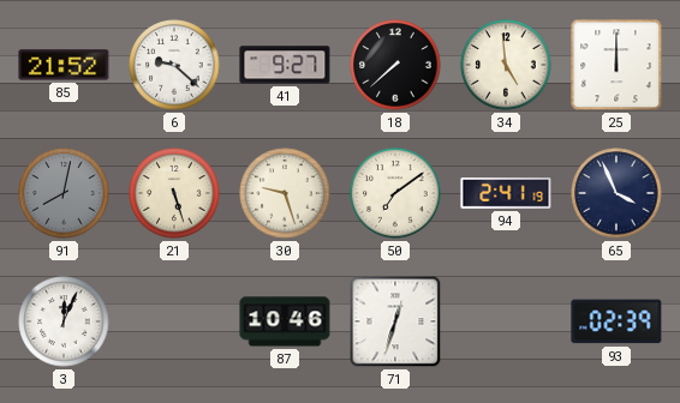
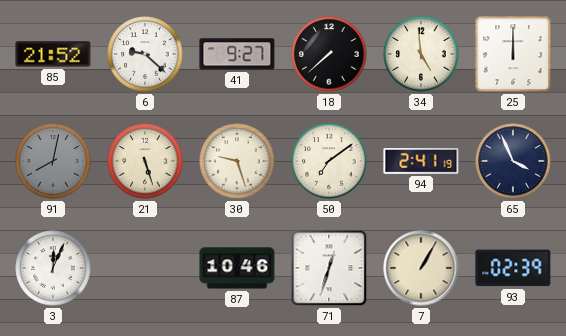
7: none -> 1:05
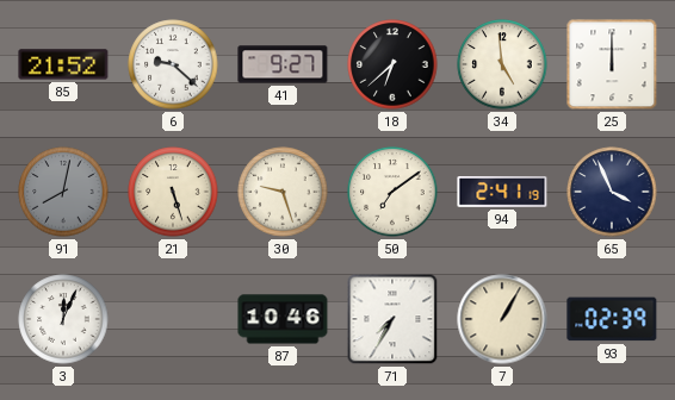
18: 7:38 -> 6:38
71: 12:33 -> 7:35
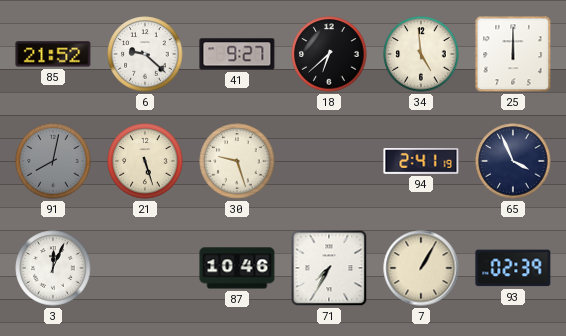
50: 7:09 -> none
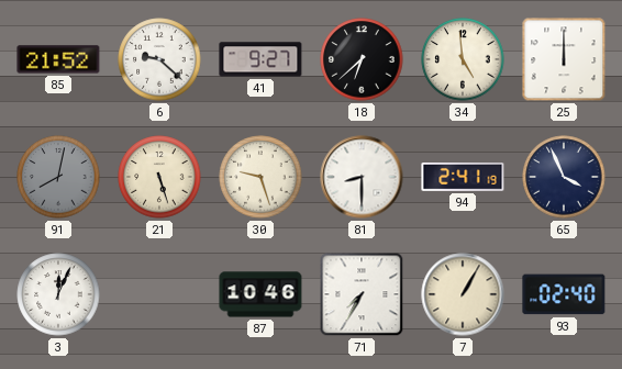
81: none -> 8:30
93: 02:39 -> 02:40
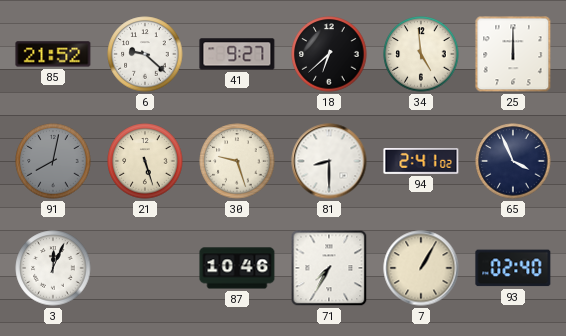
94: 2:41:19 -> 2:41:02
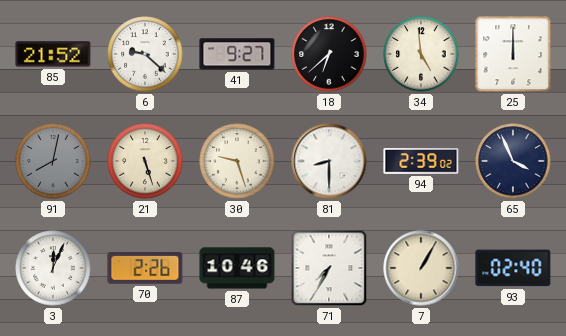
94: 2:41 -> 2:39
70: none -> 2:26
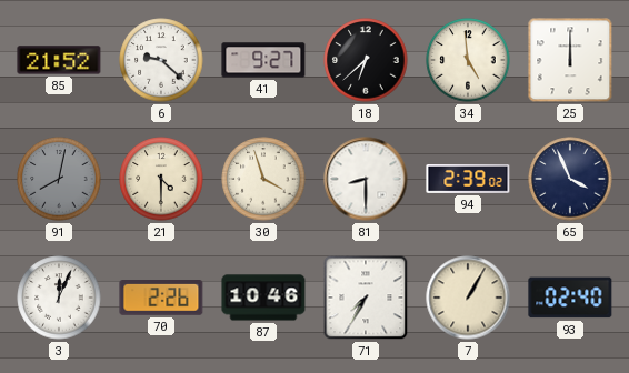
21: 5:27 -> 4:30
30: 9:27 -> 3:57
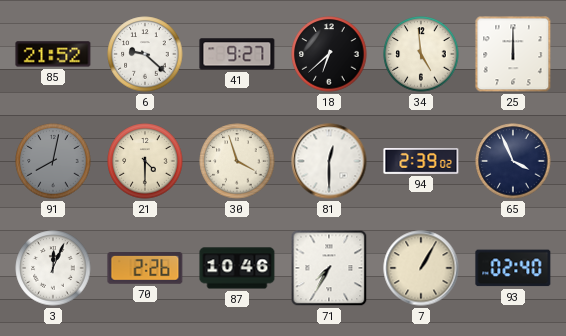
81: 8:30 -> 12:30
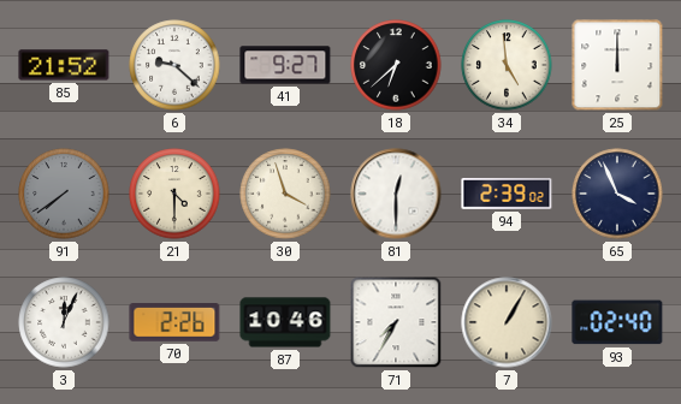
91: 8:02 -> 7:39
